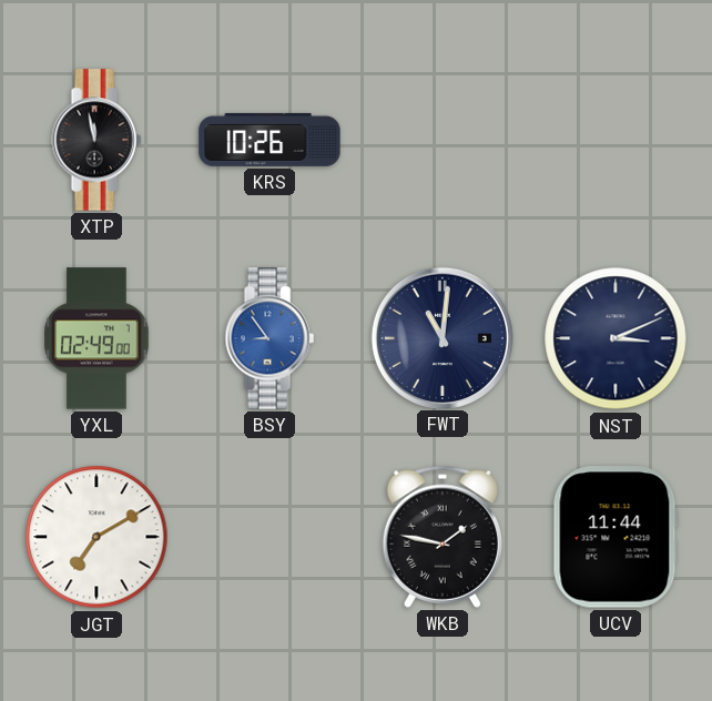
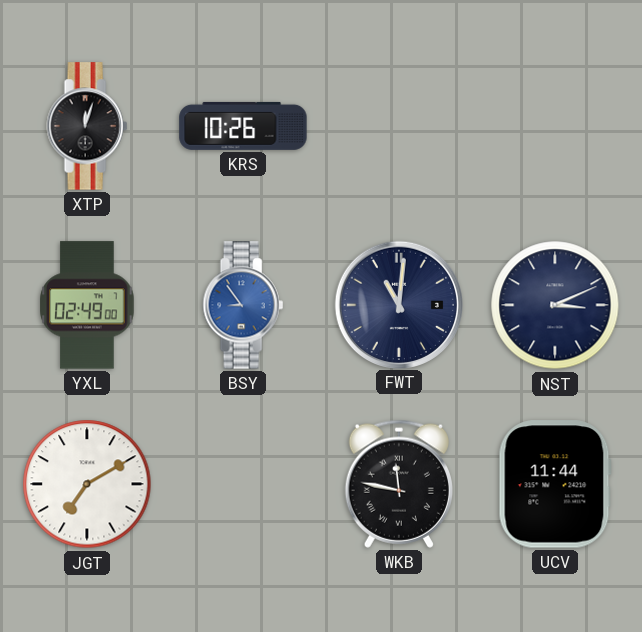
XTP: 11:58 -> 12:03
WKB: 1:47 -> 11:47
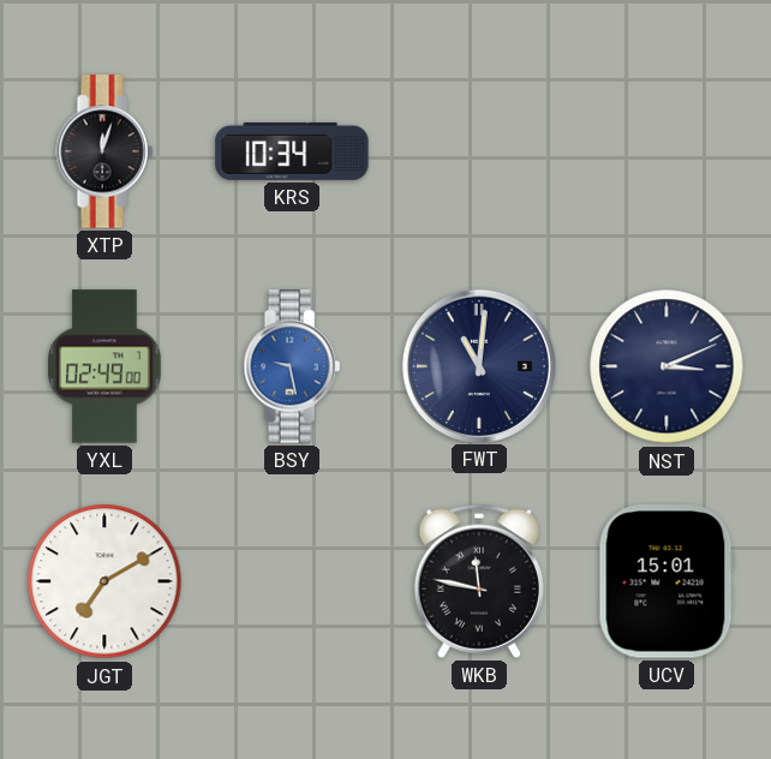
KRS: 10:26 -> 10:34
BSY: 8:54 -> 9:28
UCV: 11:44 -> 15:01
